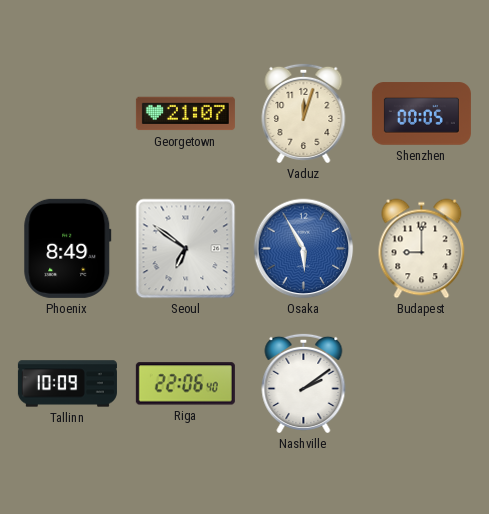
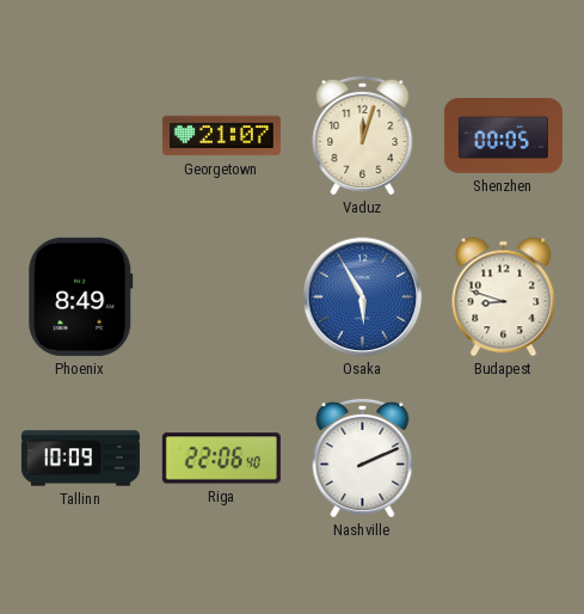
Seoul: 6:51 -> none
Budapest: 9:00 -> 8:48
Nashville: 2:09 -> 2:11
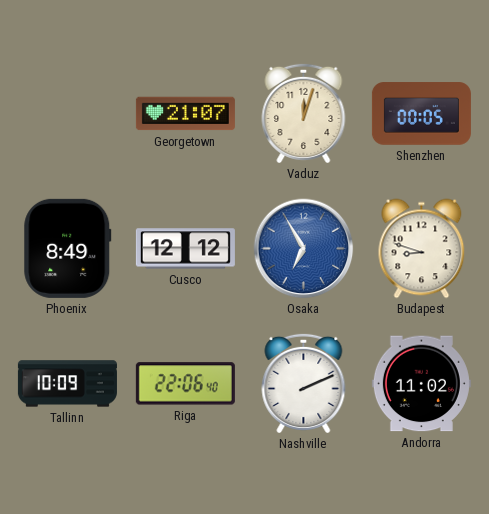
Cusco: none -> 12:12
Osaka: 5:55 -> 6:55
Andorra: none -> 11:02
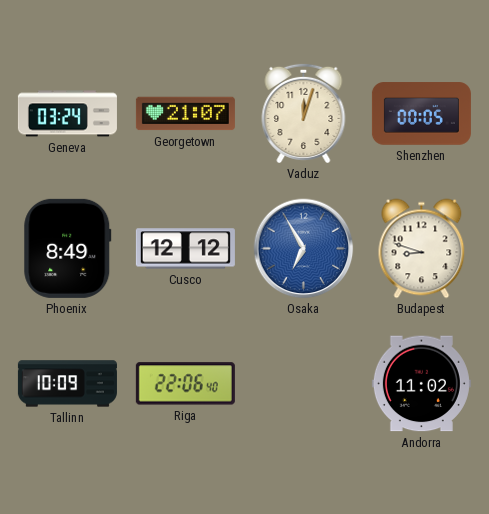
Geneva: none -> 03:24
Nashville: 2:11 -> none
